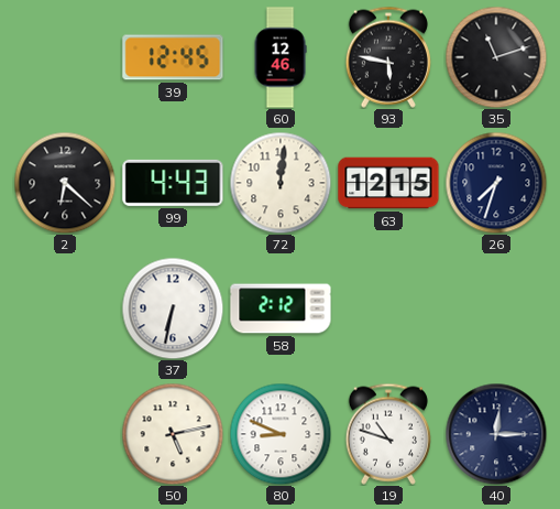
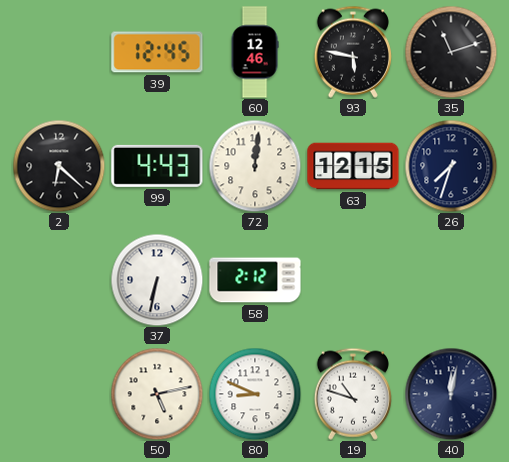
40: 12:15 -> 12:02
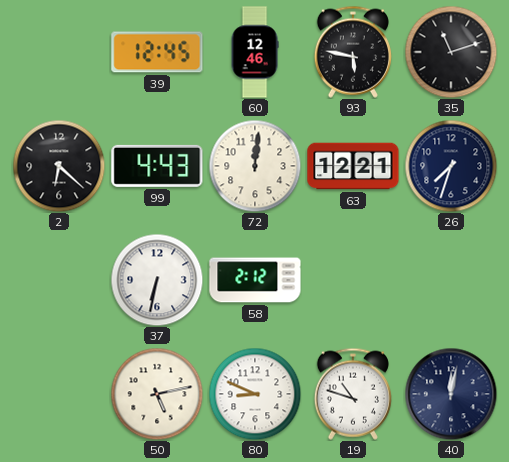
63: 12:15 -> 12:21
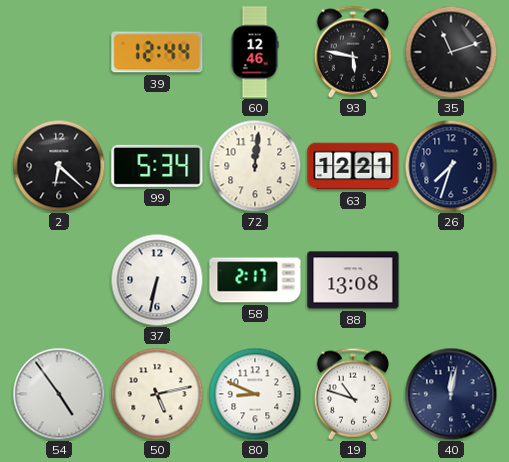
39: 12:45 -> 12:44
99: 4:43 -> 5:34
58: 2:12 -> 2:17
88: none -> 13:08
54: none -> 4:54
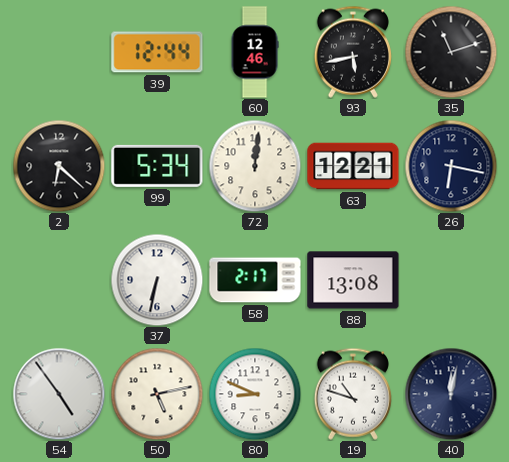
93: 5:47 -> 5:43
26: 7:33 -> 6:17
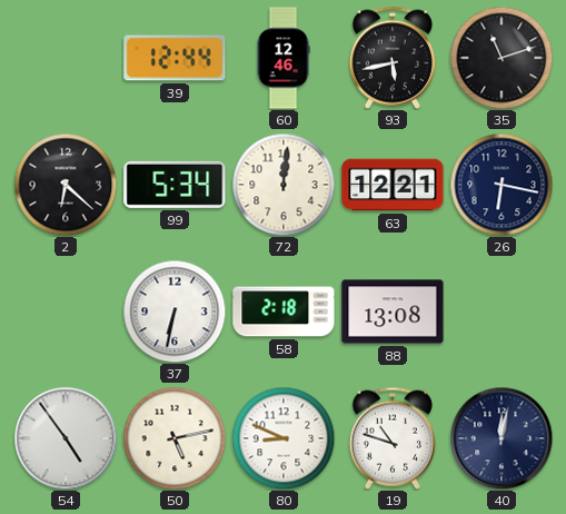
58: 2:17 -> 2:18
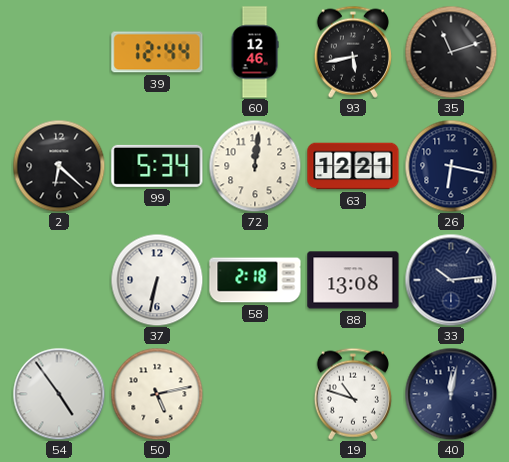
33: none -> 10:14
80: 8:49 -> none
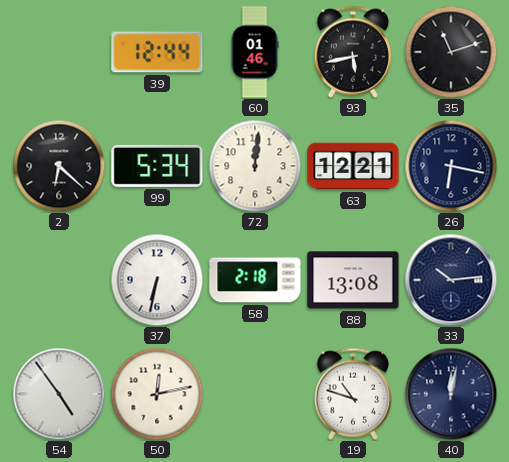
60: 12:46 -> 01:46
50: 5:13 -> 12:13
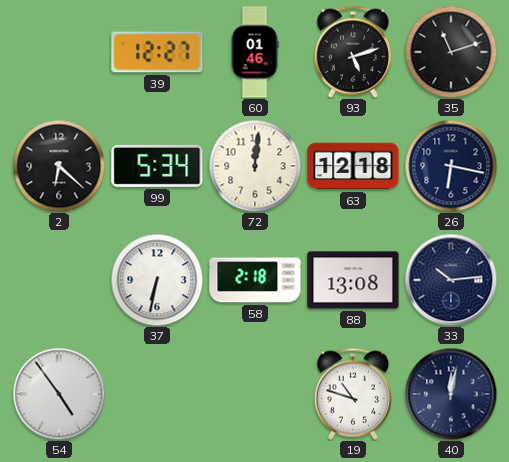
39: 12:44 -> 12:27
93: 5:43 -> 5:12
63: 12:21 -> 12:18
50: 12:13 -> none
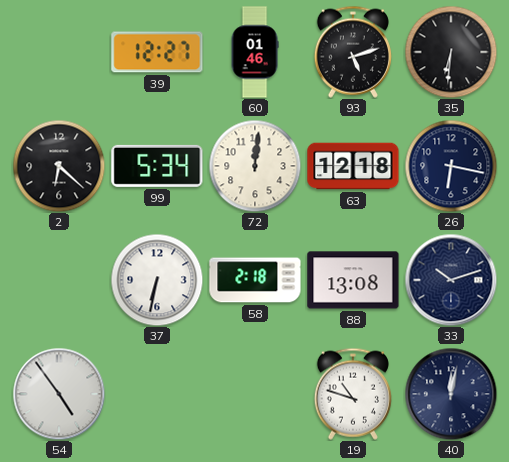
35: 11:12 -> 6:31
33: 10:14 -> 10:12
